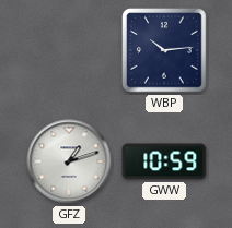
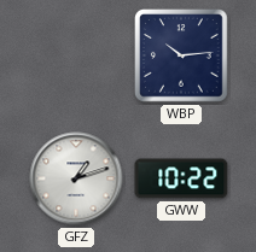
GWW: 10:59 -> 10:22
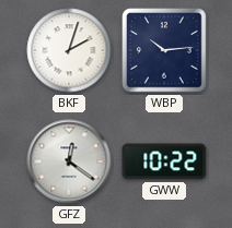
BKF: none -> 2:03
GFZ: 1:12 -> 12:21
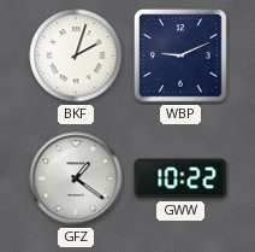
WBP: 10:14 -> 9:11
GFZ: 12:21 -> 1:21
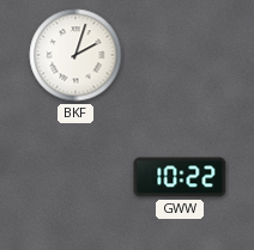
WBP: 9:11 -> none
GFZ: 1:21 -> none
